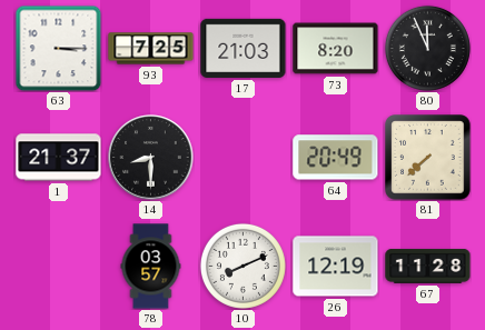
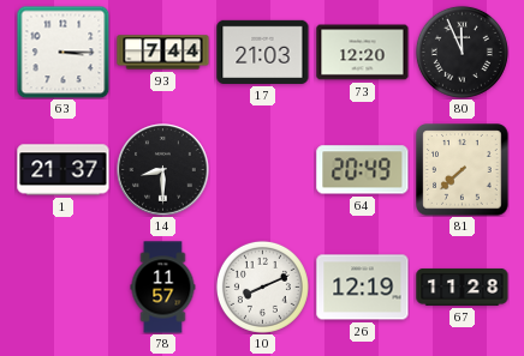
93: 7:25 -> 7:44
73: 8:20 -> 12:20
78: 03:57 -> 11:57
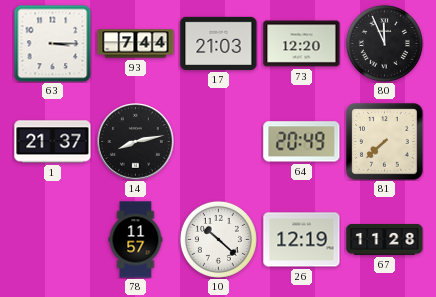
14: 8:30 -> 8:13
10: 8:11 -> 10:22
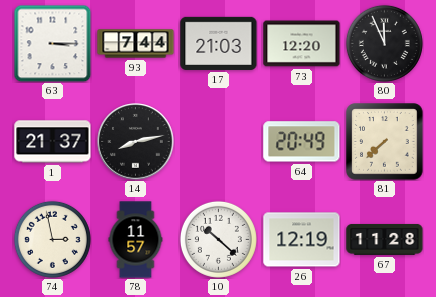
74: none -> 2:58
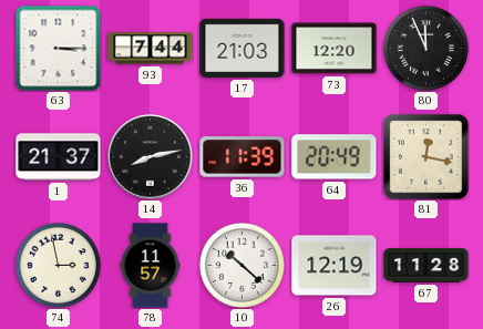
36: none -> 11:39
81: 7:38 -> 12:17
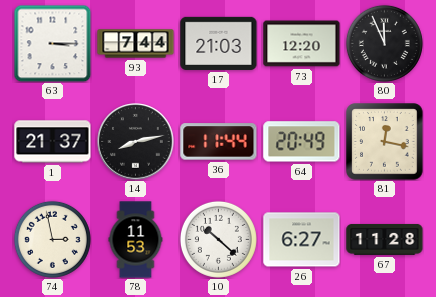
36: 11:39 -> 11:44
78: 11:57 -> 11:53
26: 12:19 -> 6:27
